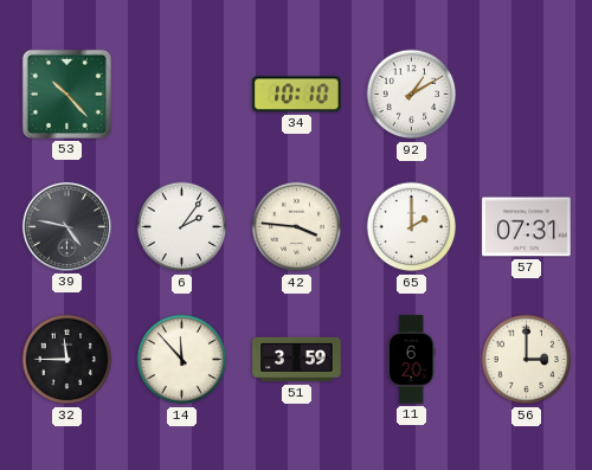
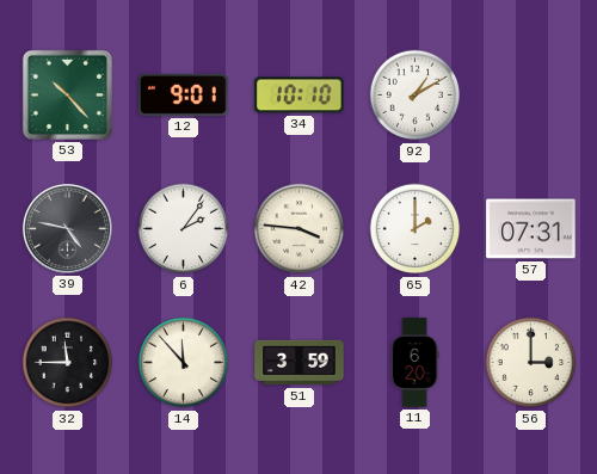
12: none -> 9:01
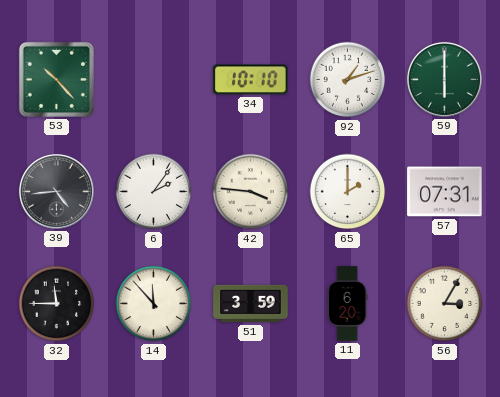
12: 9:01 -> none
92: 1:10 -> 1:12
59: none -> 6:00
39: 4:47 -> 4:44
56: 3:00 -> 3:05
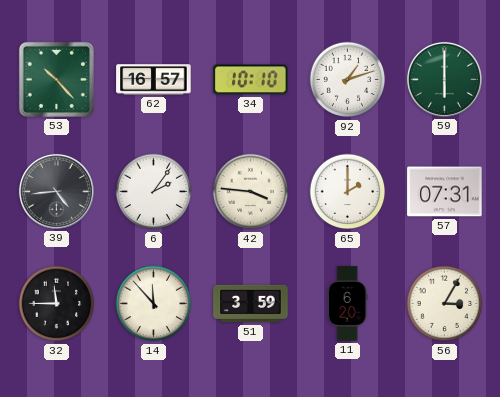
62: none -> 16:57
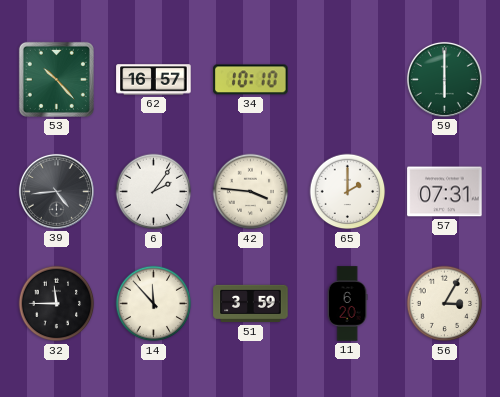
92: 1:12 -> none
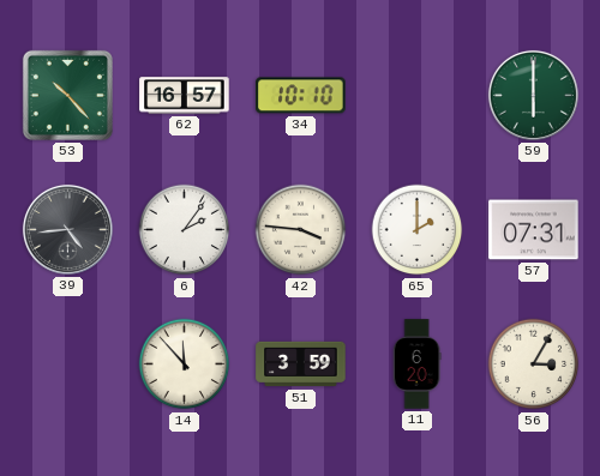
32: 11:45 -> none
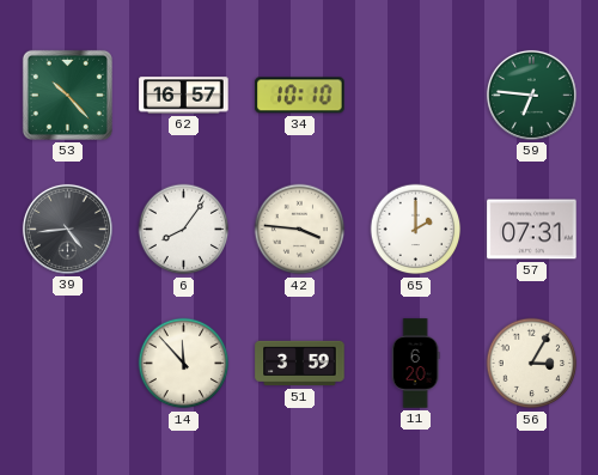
59: 6:00 -> 6:46
6: 2:06 -> 8:06
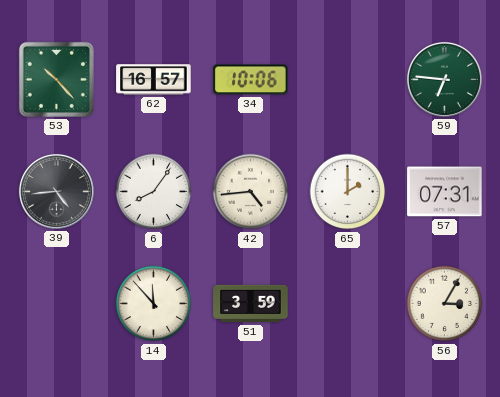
34: 10:10 -> 10:06
42: 3:46 -> 4:44
11: 6:20 -> none
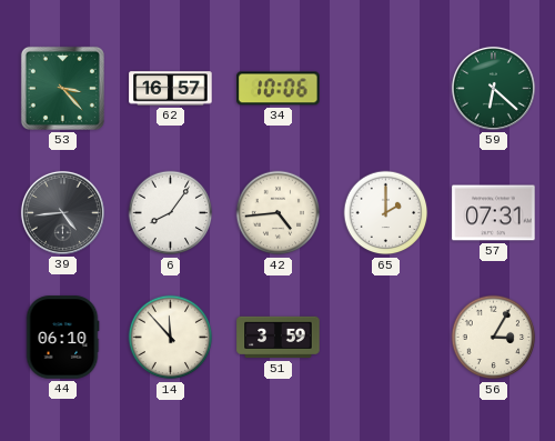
53: 10:23 -> 3:23
59: 6:46 -> 6:22
44: none -> 06:10
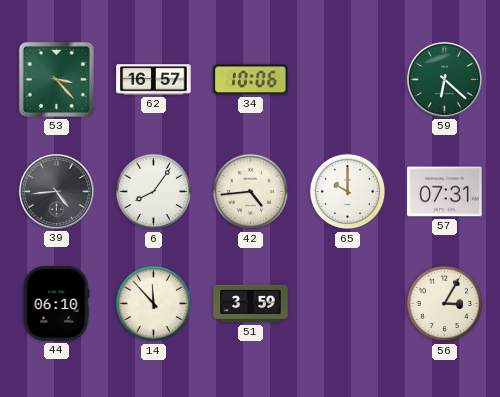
65: 2:00 -> 10:00
